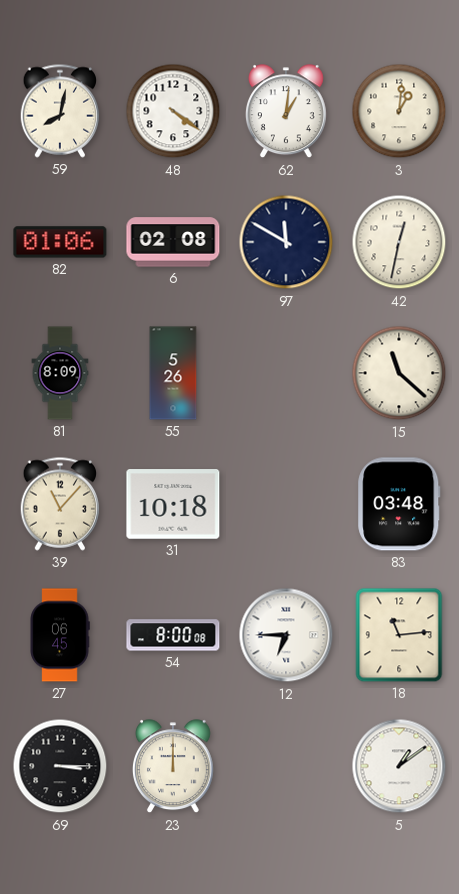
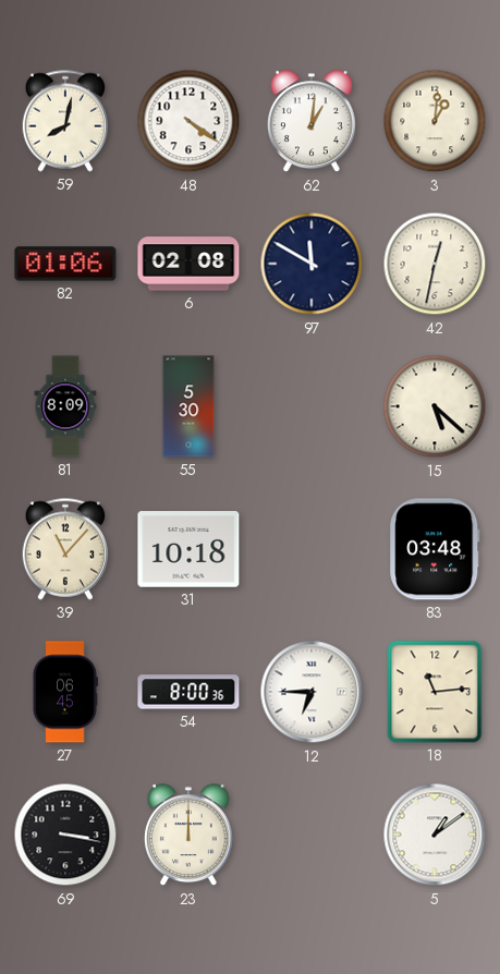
55: 5:26 -> 5:30
15: 11:22 -> 5:22
54: 8:00:08 -> 8:00:36
69: 3:15 -> 3:17
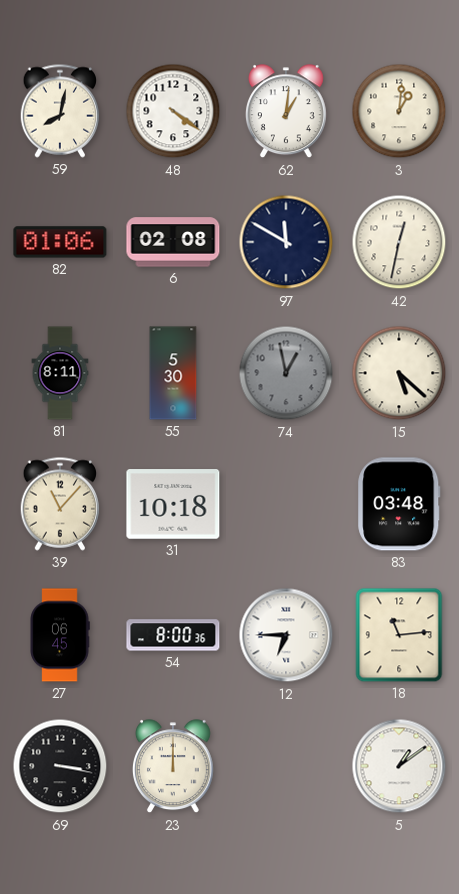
81: 8:09 -> 8:11
74: none -> 12:58
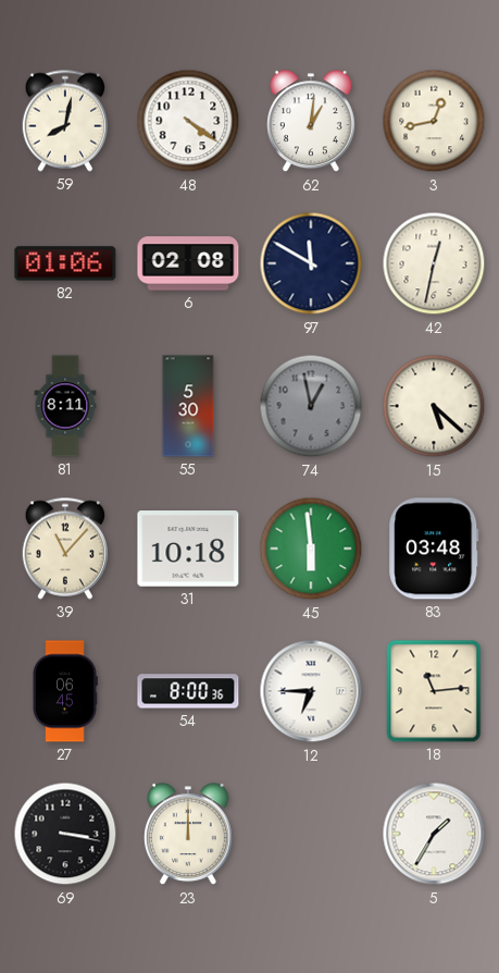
3: 1:01 -> 12:43
45: none -> 5:59
5: 1:09 -> 1:35
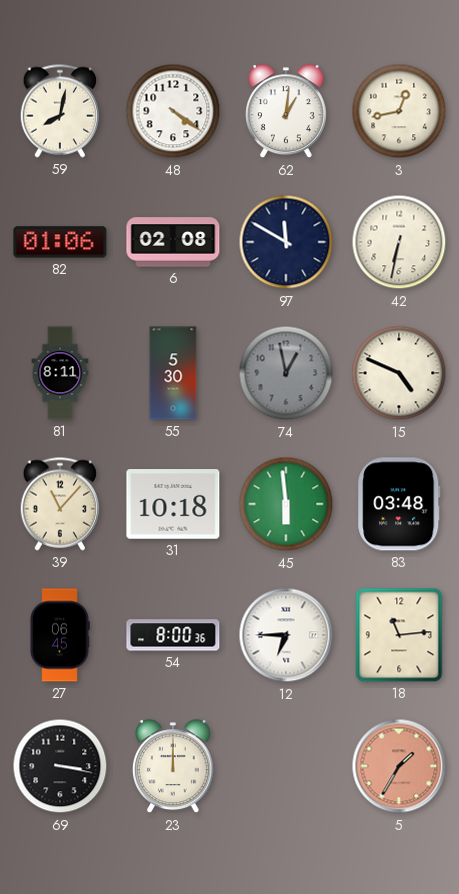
42: 12:32 -> 6:32
15: 5:22 -> 4:49
5 dial: white -> salmon
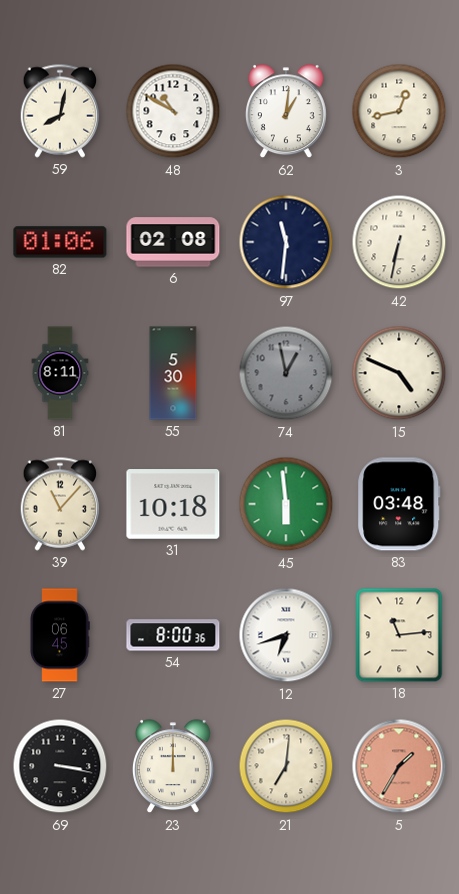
48: 4:21 -> 10:50
97: 11:50 -> 11:31
12: 6:45 -> 6:42
21: none -> 7:01
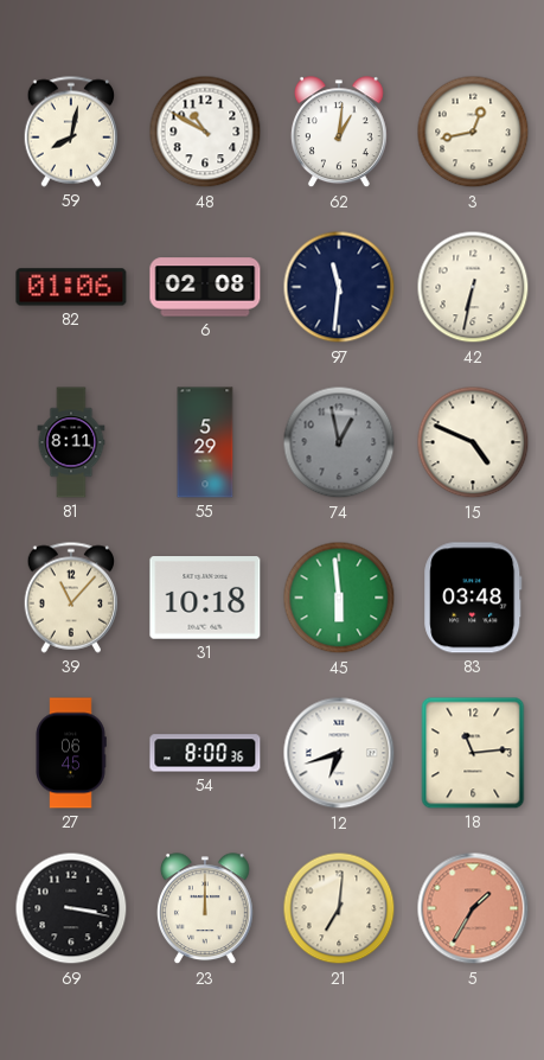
55: 5:30 -> 5:29
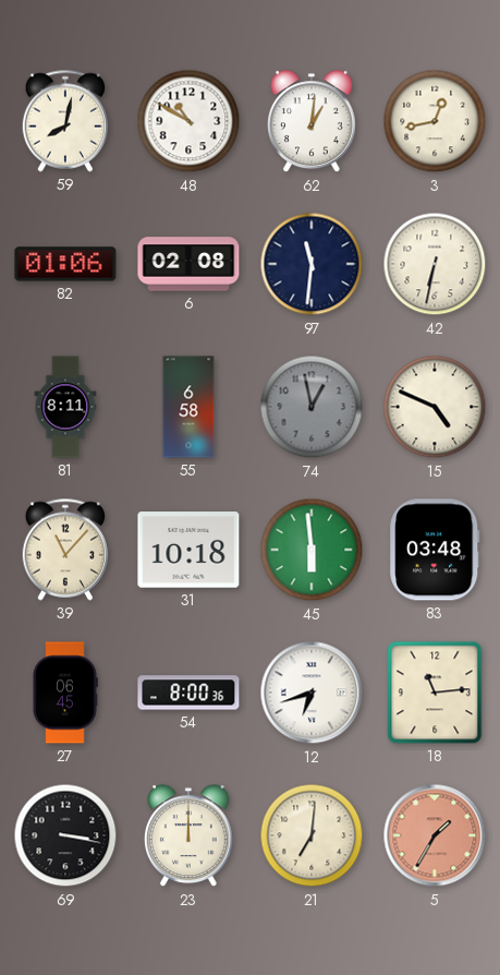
55: 5:29 -> 6:58
